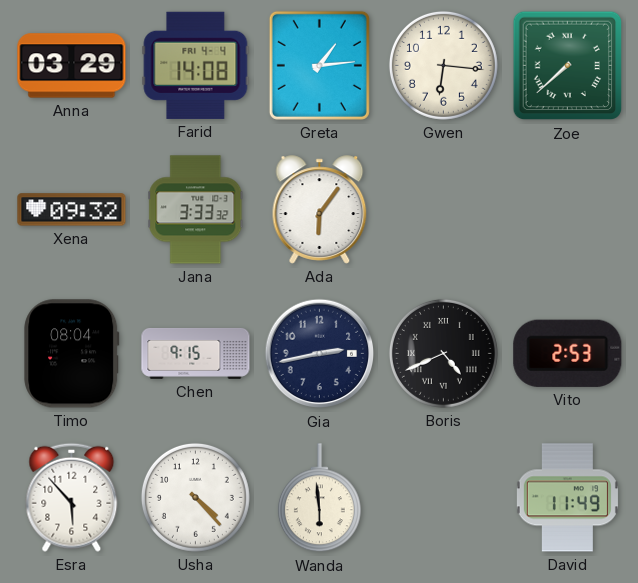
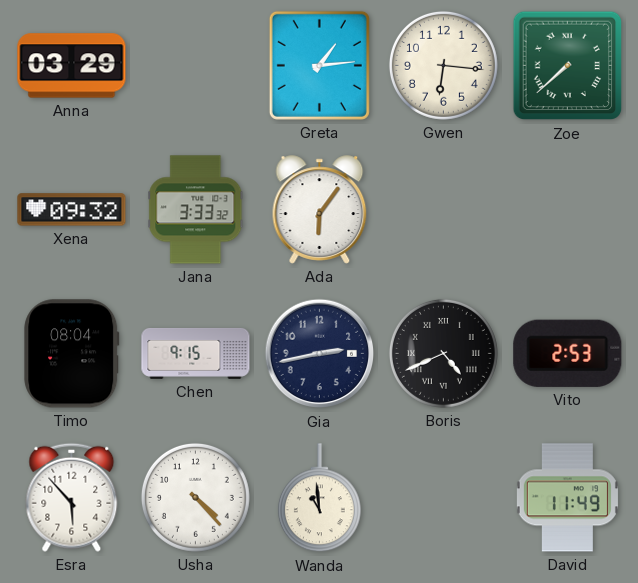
Farid: 14:08 -> none
Wanda: 5:59 -> 10:59
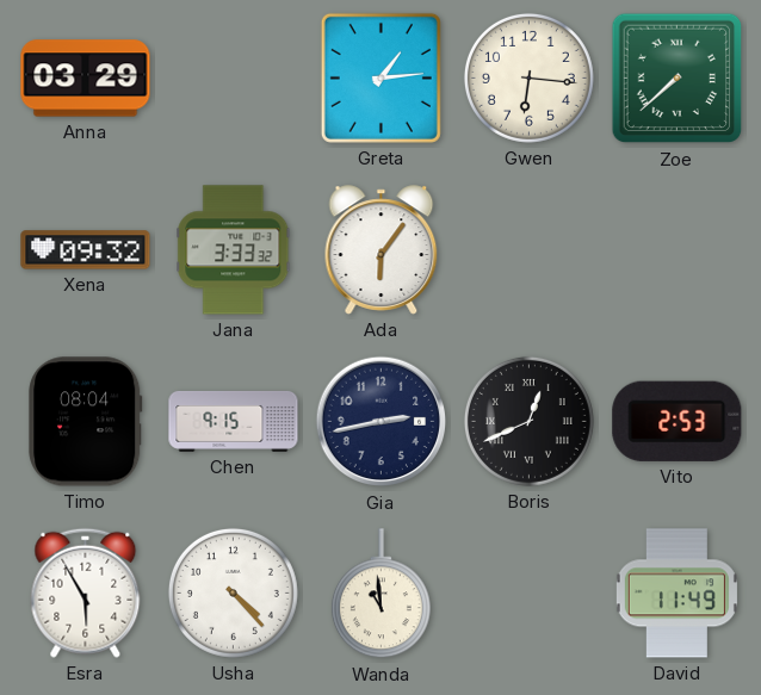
Boris: 4:41 -> 12:41
Esra: 5:53 -> 5:55
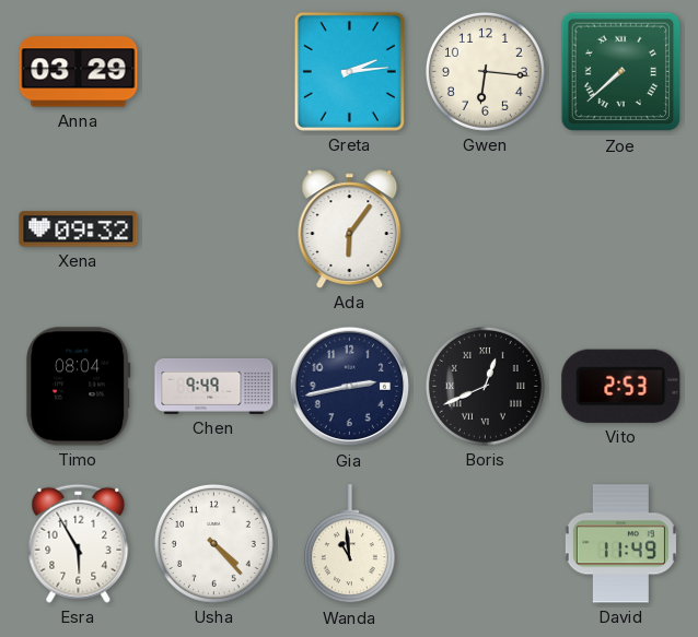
Greta: 1:14 -> 2:14
Jana: 3:33 -> none
Chen: 9:15 -> 9:49
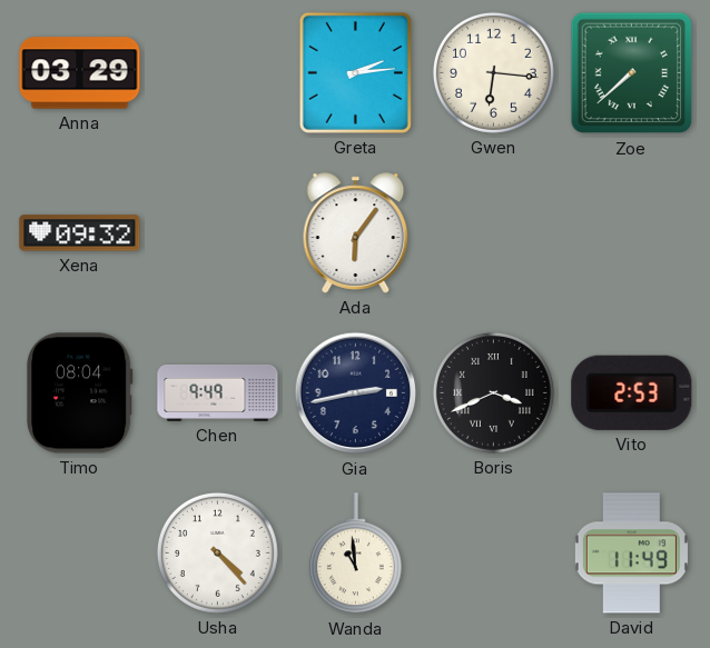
Boris: 12:41 -> 3:41
Esra: 5:55 -> none
